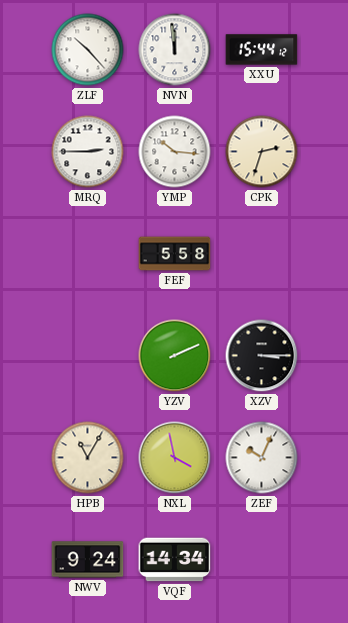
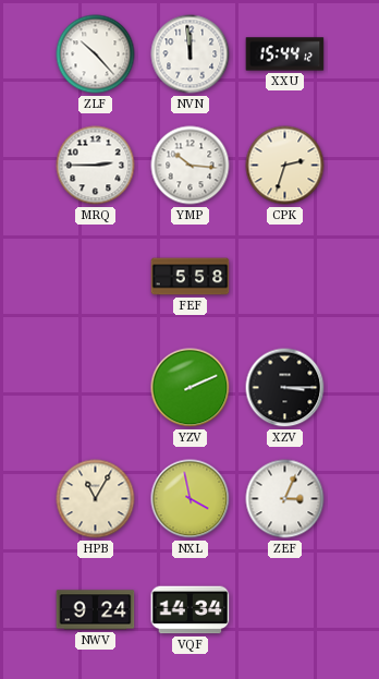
ZEF: 10:04 -> 3:04
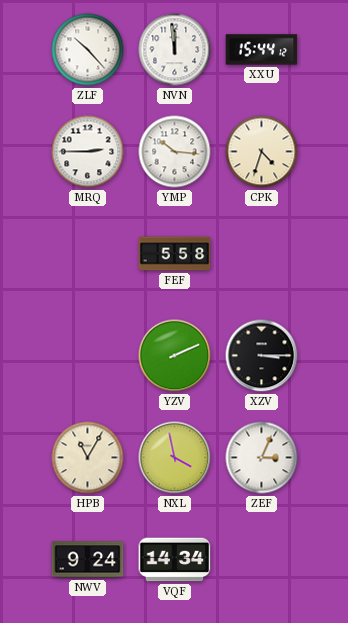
CPK: 2:33 -> 4:33
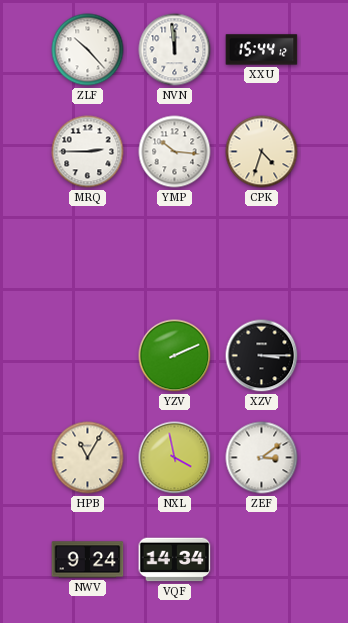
FEF: 5:58 -> none
ZEF: 3:04 -> 3:09
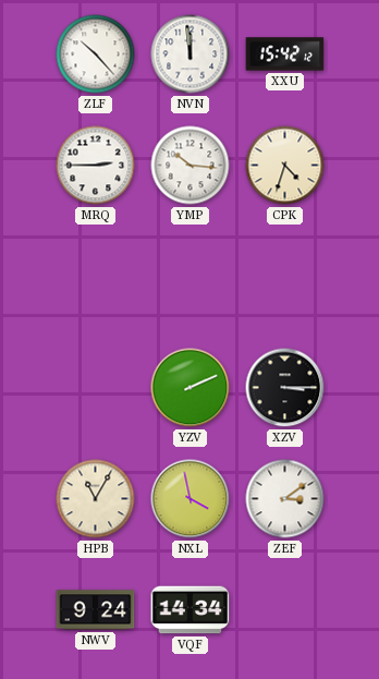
XXU: 15:44 -> 15:42
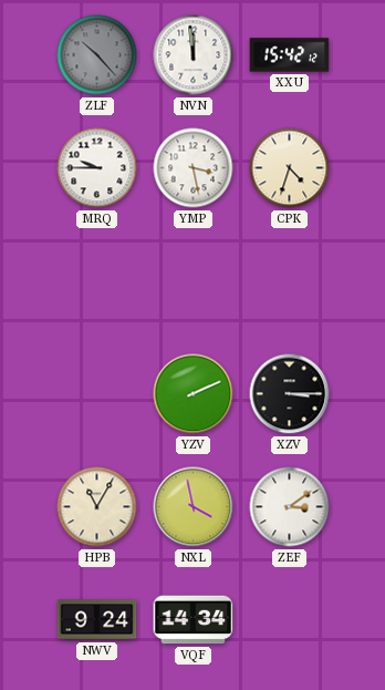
ZLF dial: white -> grey
MRQ: 2:45 -> 9:45
YMP: 10:16 -> 3:28
